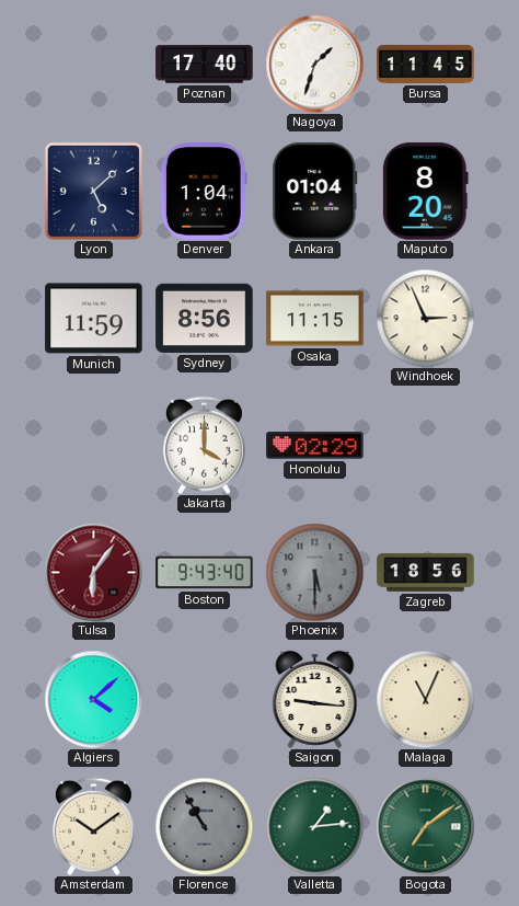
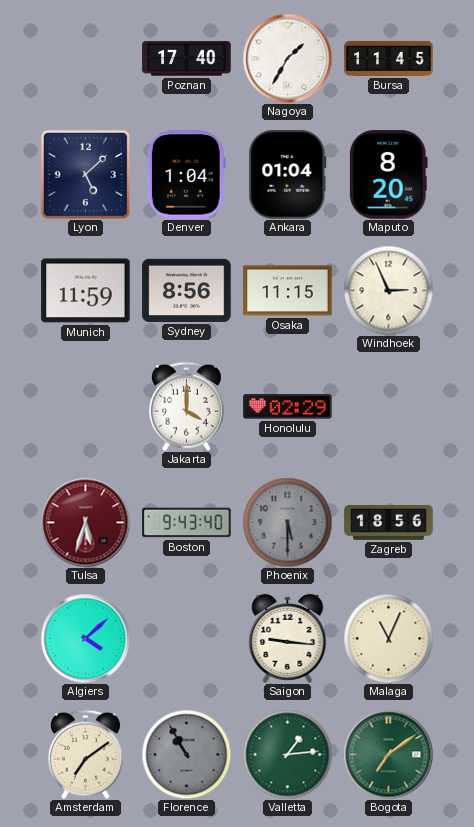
Nagoya: 1:33 -> 1:35
Tulsa: 6:06 -> 5:33
Amsterdam: 10:09 -> 7:09
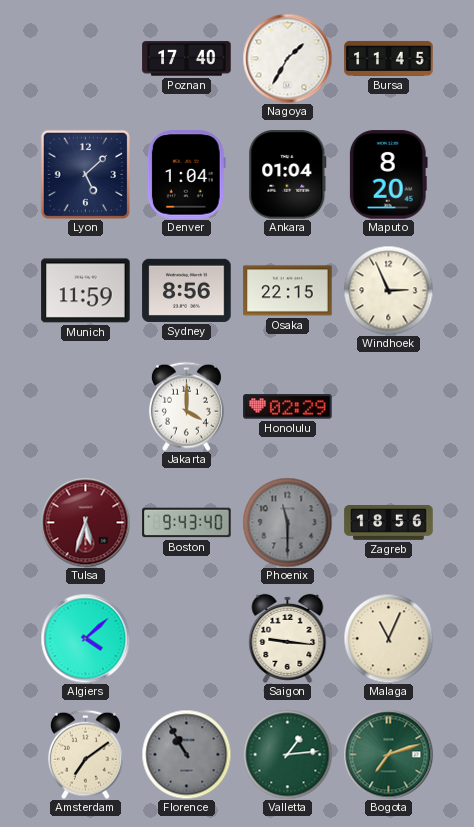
Osaka: 11:15 -> 22:15
Phoenix: 5:30 -> 11:30
Bogota: 7:09 -> 7:12
